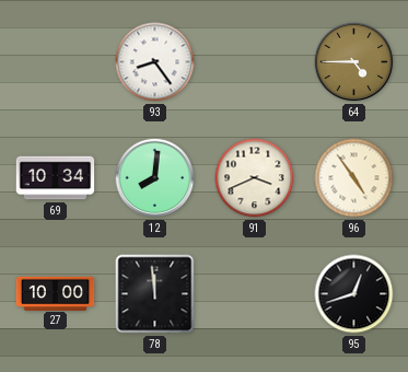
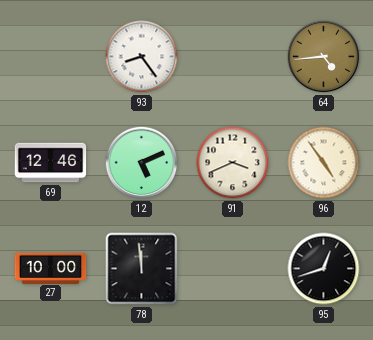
64: 4:45 -> 4:44
69: 10:34 -> 12:46
12: 8:01 -> 5:11
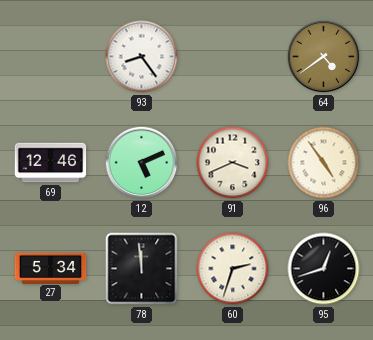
64: 4:44 -> 4:39
27: 10:00 -> 5:34
60: none -> 2:33
